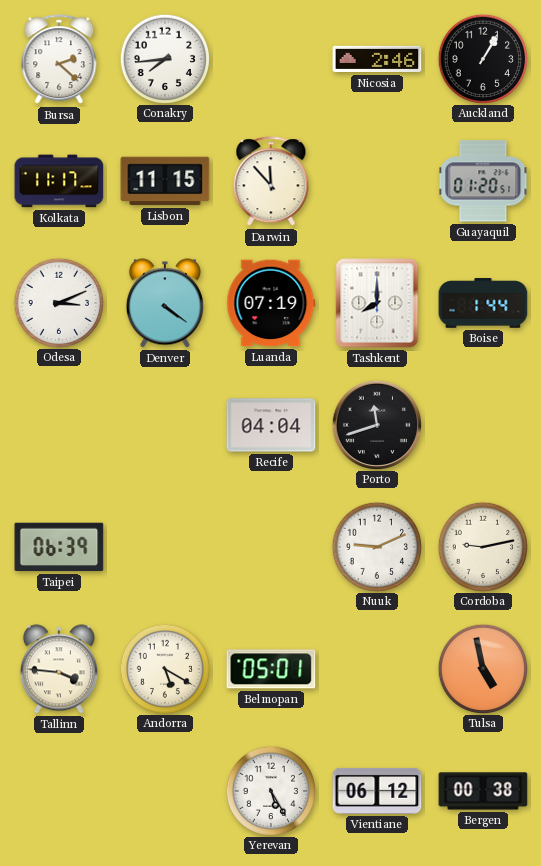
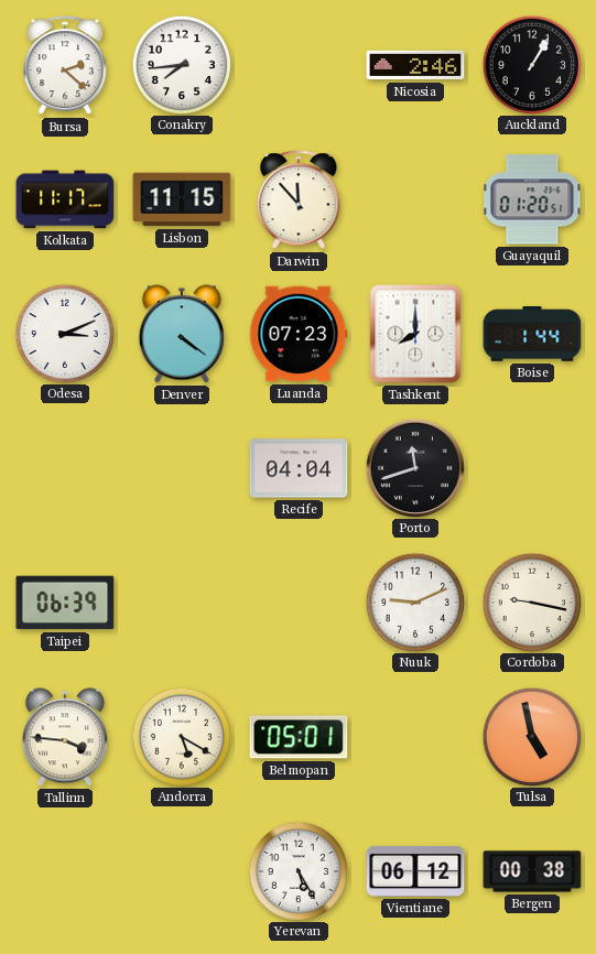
Luanda: 07:19 -> 07:23
Cordoba: 9:13 -> 9:17
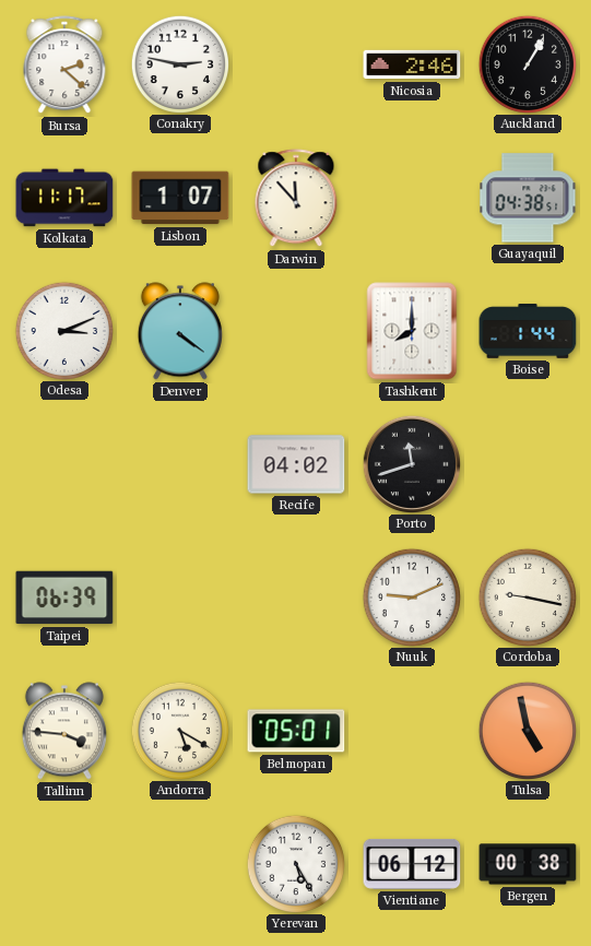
Conakry: 7:44 -> 2:47
Lisbon: 11:15 -> 1:07
Guayaquil: 01:20 -> 04:38
Luanda: 07:23 -> none
Recife: 04:04 -> 04:02
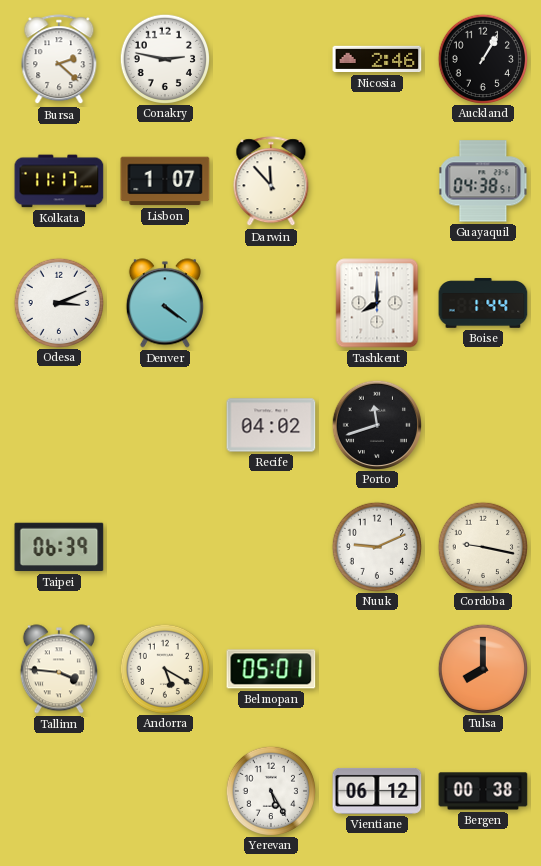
Tulsa: 4:58 -> 8:00
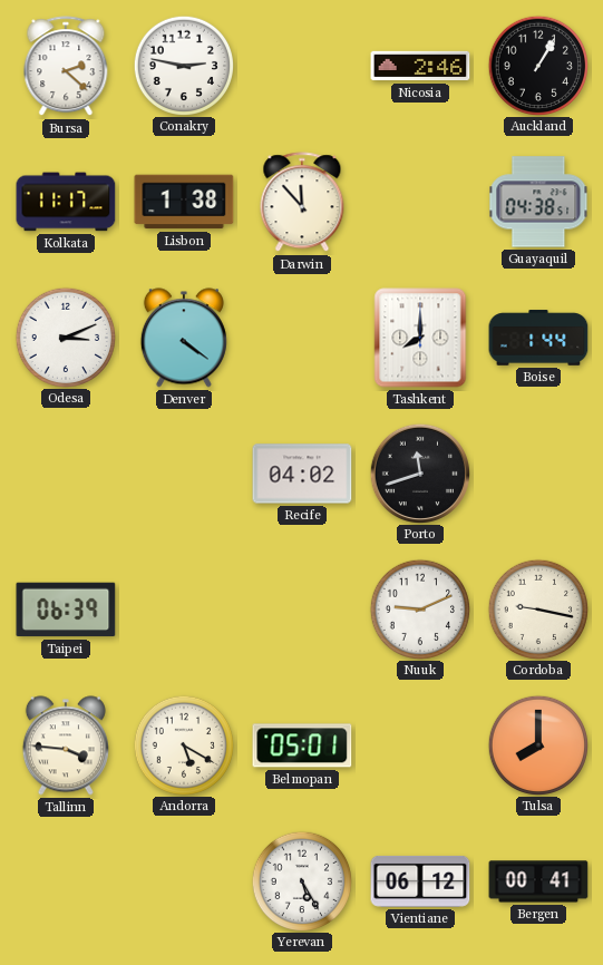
Lisbon: 1:07 -> 1:38
Bergen: 00:38 -> 00:41
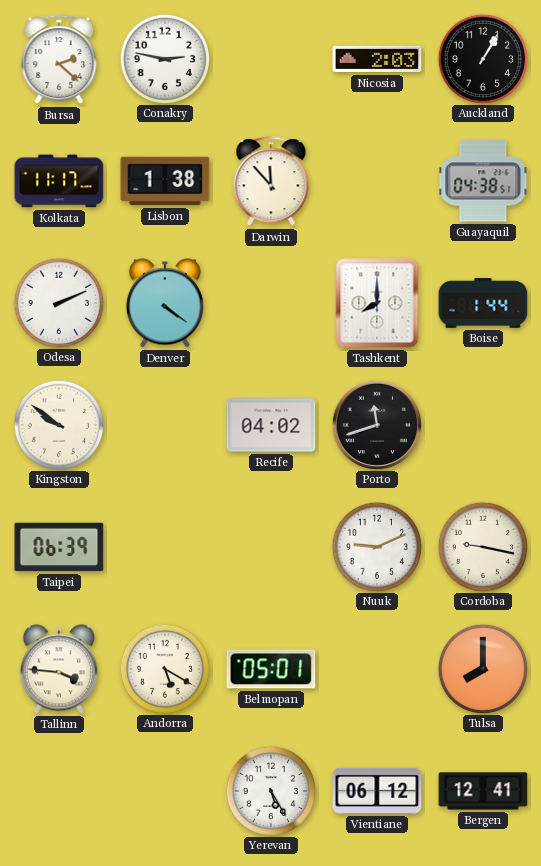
Nicosia: 2:46 -> 2:03
Odesa: 3:11 -> 2:11
Kingston: none -> 9:51
Bergen: 00:41 -> 12:41
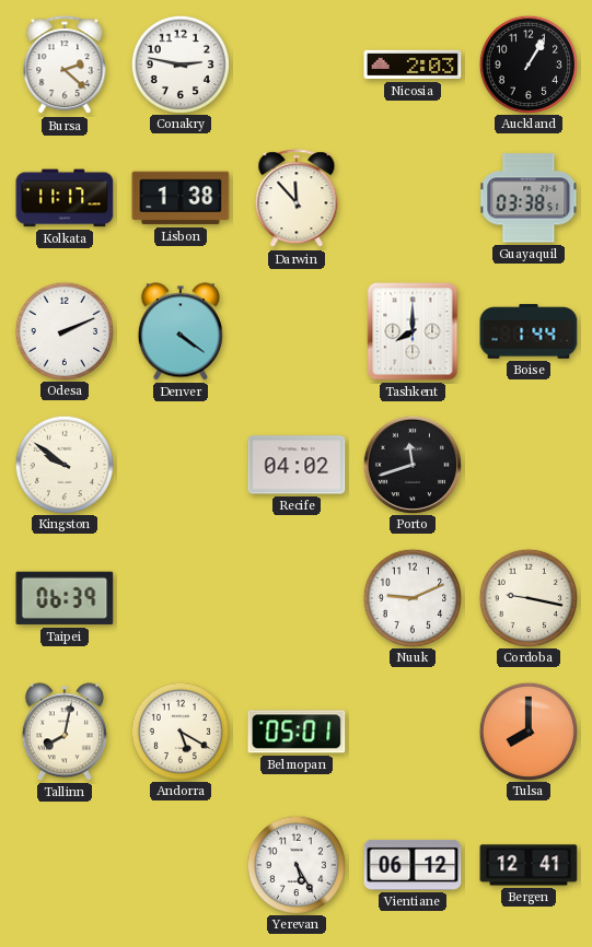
Guayaquil: 04:38 -> 03:38
Tallinn: 3:46 -> 8:02
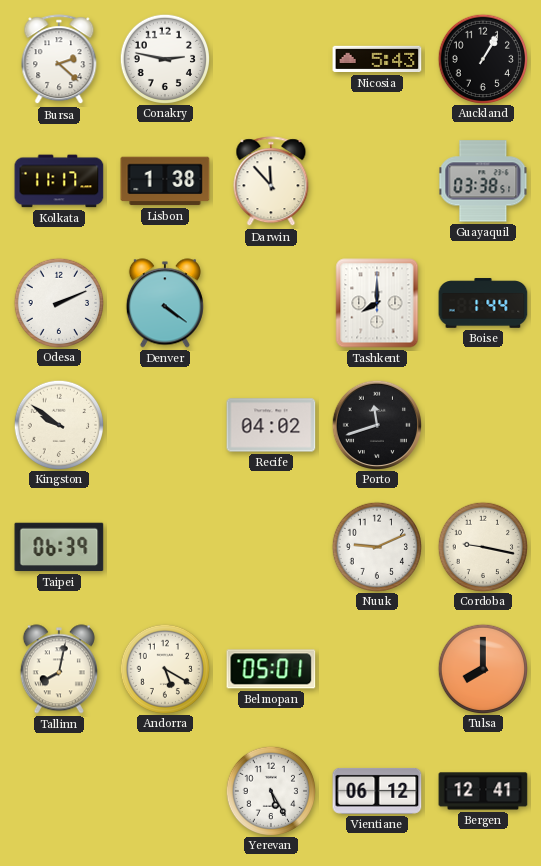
Nicosia: 2:03 -> 5:43
